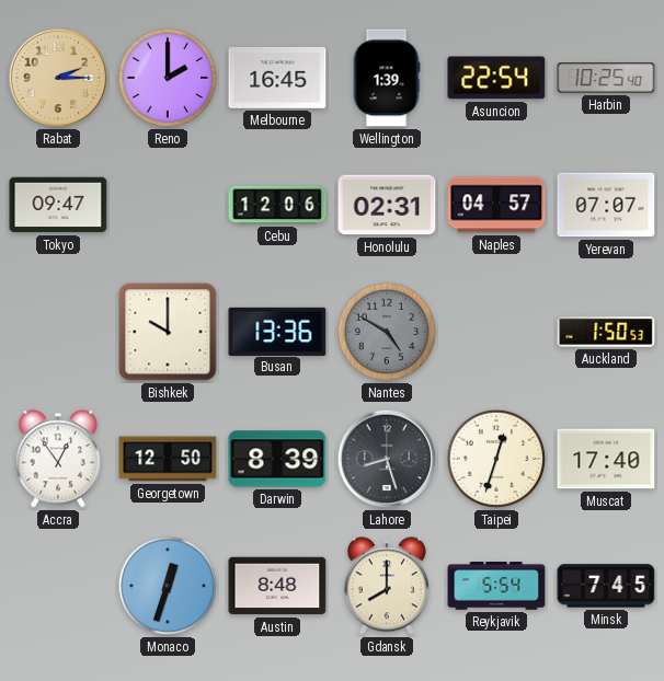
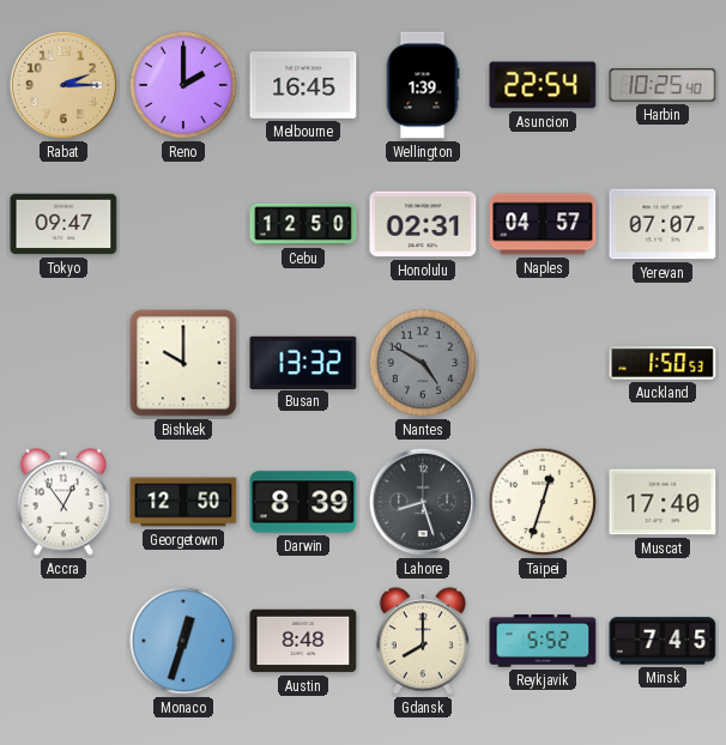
Cebu: 12:06 -> 12:50
Busan: 13:36 -> 13:32
Reykjavik: 5:54 -> 5:52
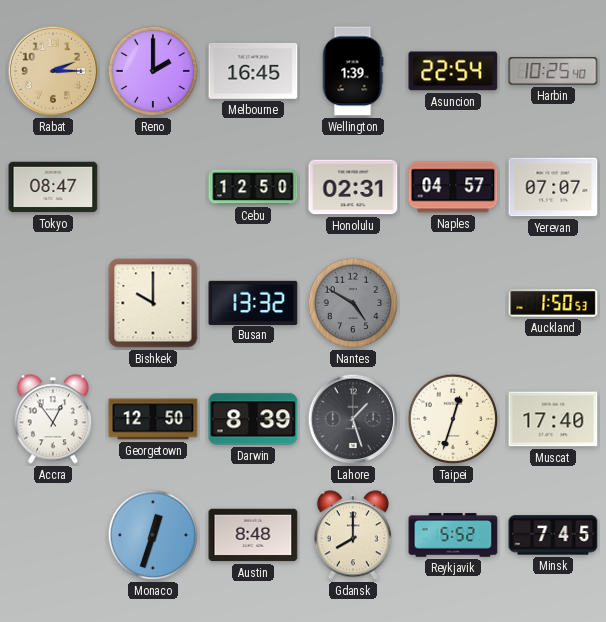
Tokyo: 09:47 -> 08:47
Lahore: 8:27 -> 1:27
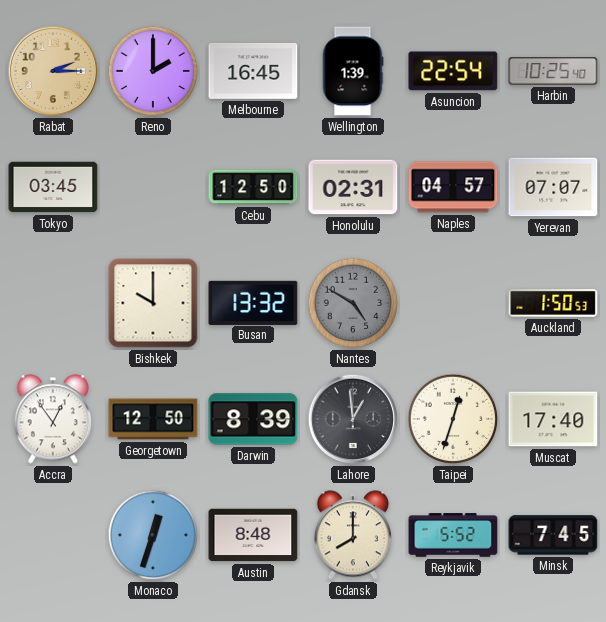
Tokyo: 08:47 -> 03:45
Lahore: 1:27 -> 12:59
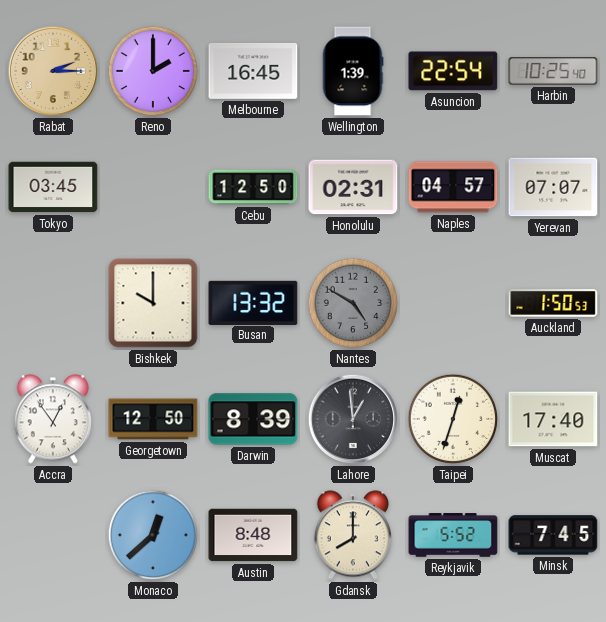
Monaco: 12:33 -> 12:38
